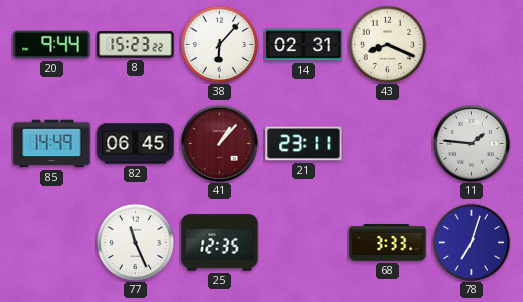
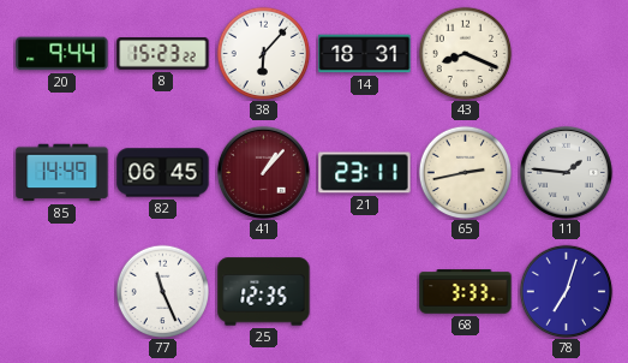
14: 02:31 -> 18:31
65: none -> 2:43
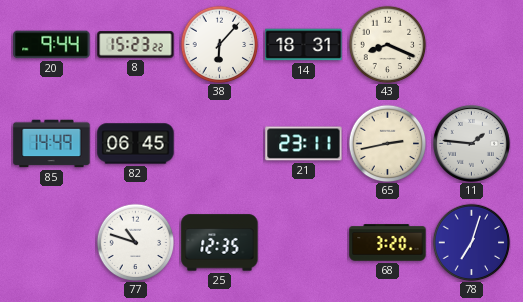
41: 1:07 -> none
77: 11:26 -> 10:48
68: 3:33 -> 3:20
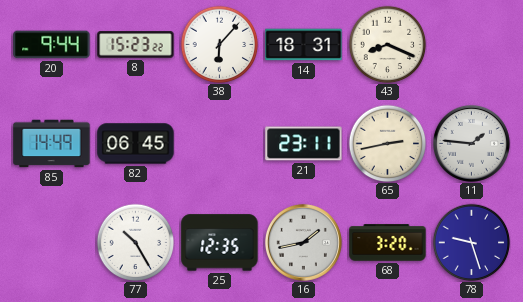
77: 10:48 -> 10:25
16: none -> 1:43
78: 7:03 -> 9:27
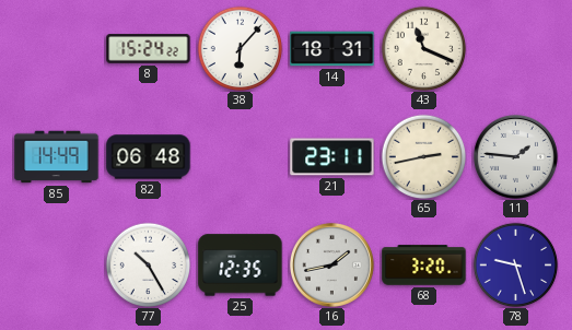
20: 9:44 -> none
8: 15:23 -> 15:24
43: 8:19 -> 11:19
82: 06:45 -> 06:48
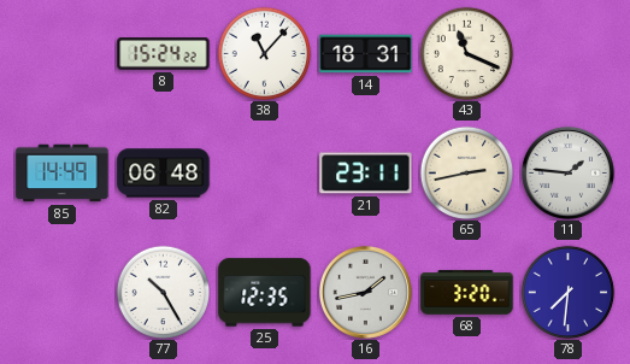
38: 6:07 -> 11:07
78: 9:27 -> 7:31
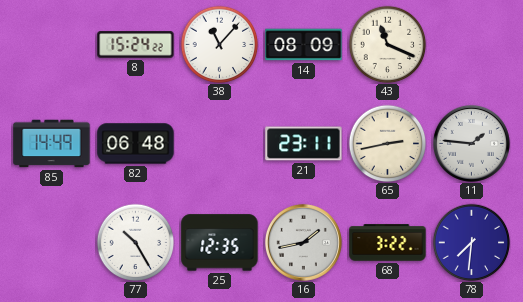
14: 18:31 -> 08:09
68: 3:20 -> 3:22
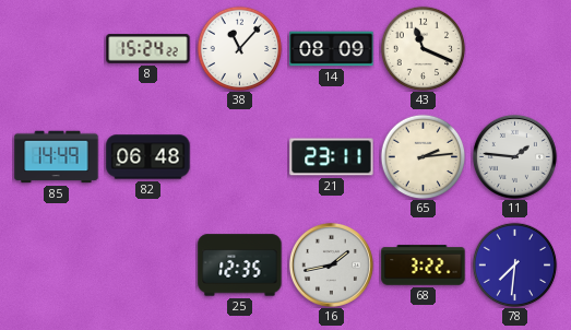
65: 2:43 -> 2:14
77: 10:25 -> none
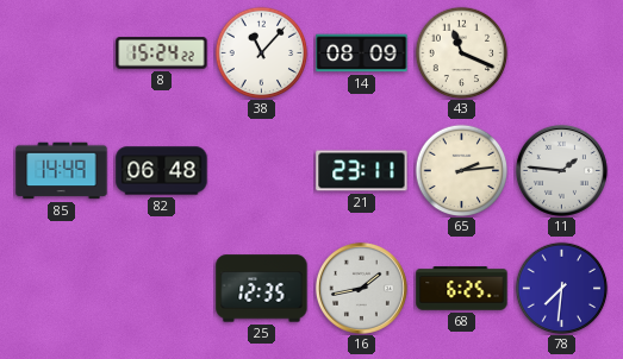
68: 3:22 -> 6:25
